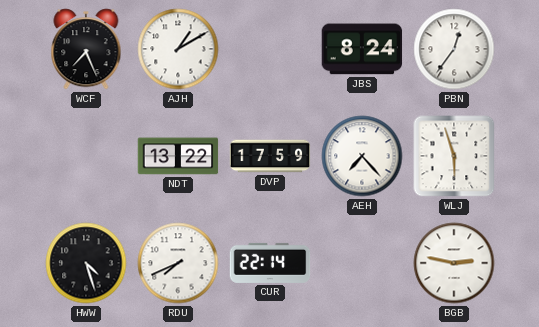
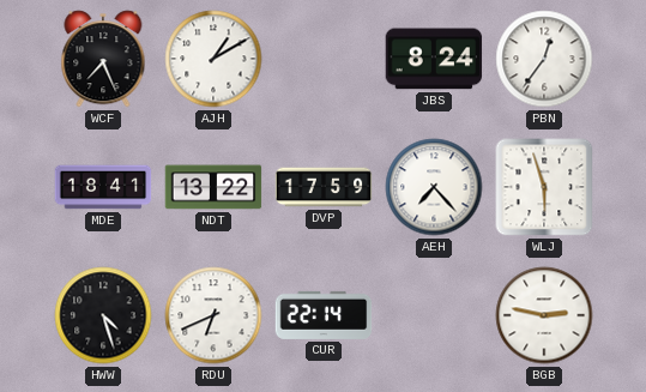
MDE: none -> 18:41
RDU: 7:41 -> 6:41
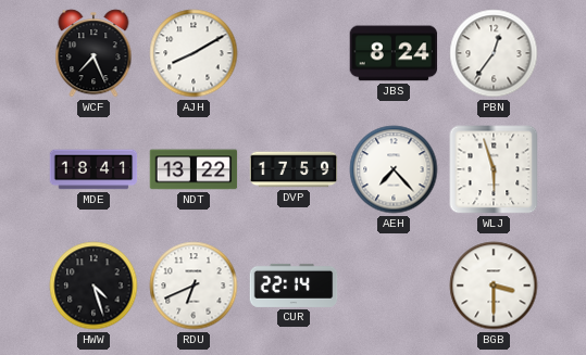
AJH: 1:10 -> 8:10
BGB: 2:47 -> 3:30
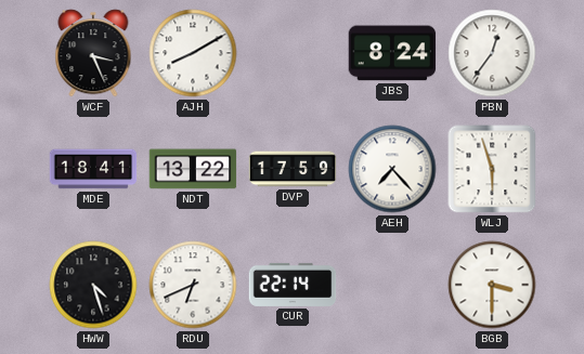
WCF: 7:26 -> 3:26
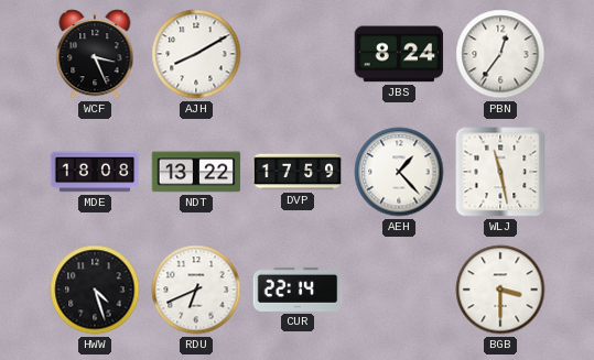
MDE: 18:41 -> 18:08
AEH: 7:23 -> 1:23
WLJ: 5:57 -> 11:28
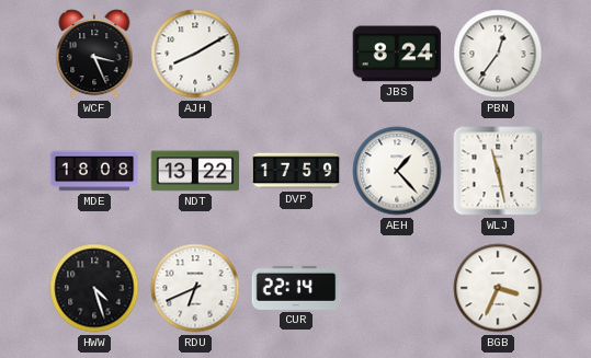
BGB: 3:30 -> 3:34
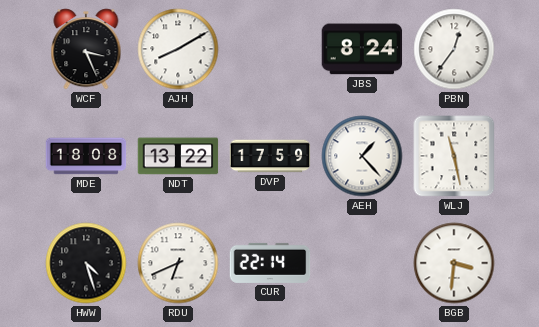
BGB: 3:34 -> 3:31
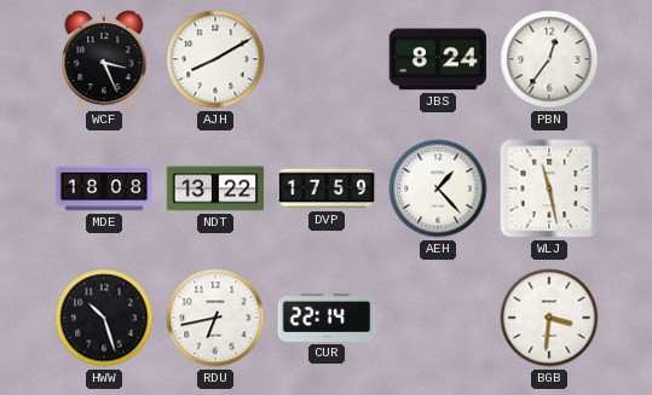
HWW: 4:27 -> 10:27
RDU: 6:41 -> 6:43
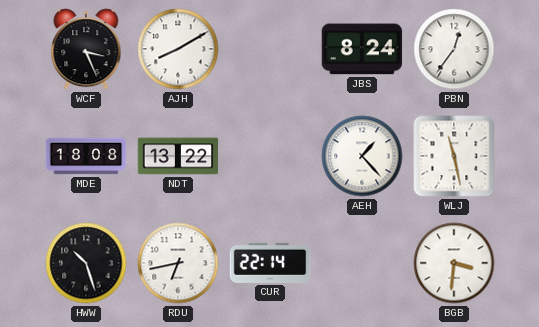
DVP: 17:59 -> none
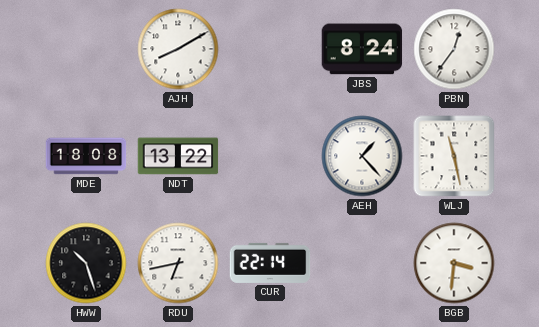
WCF: 3:26 -> none
